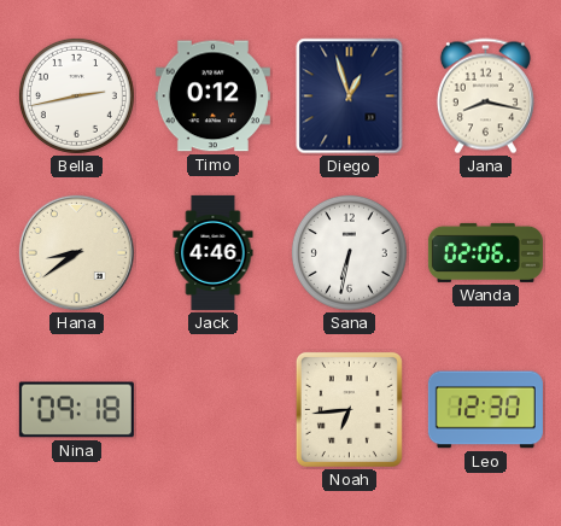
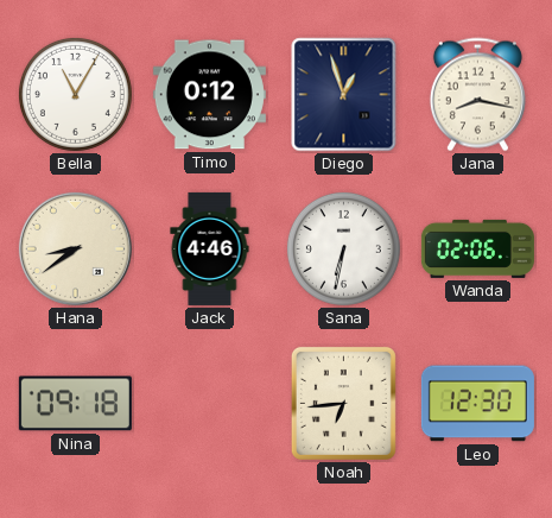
Bella: 2:43 -> 11:05
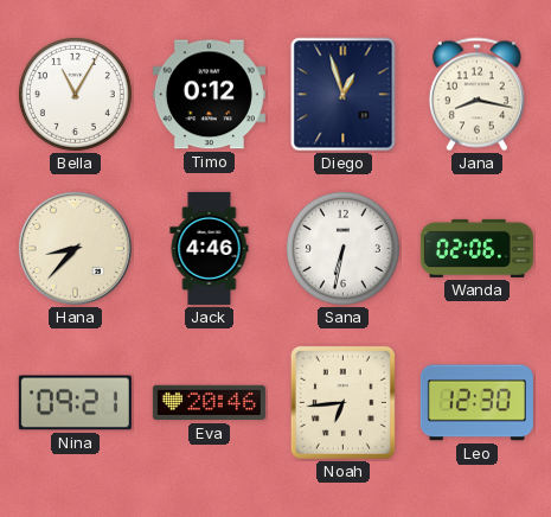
Hana: 8:39 -> 8:37
Nina: 09:18 -> 09:21
Eva: none -> 20:46
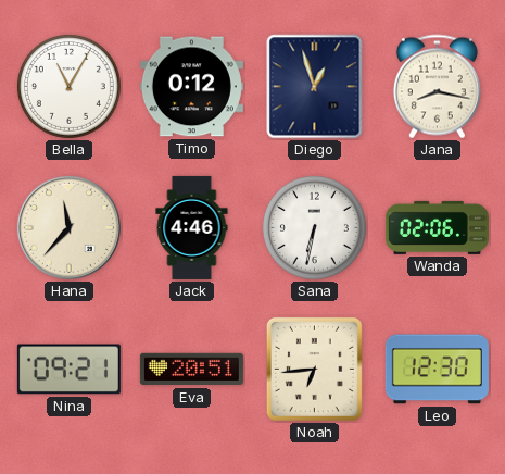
Hana: 8:37 -> 11:37
Eva: 20:46 -> 20:51
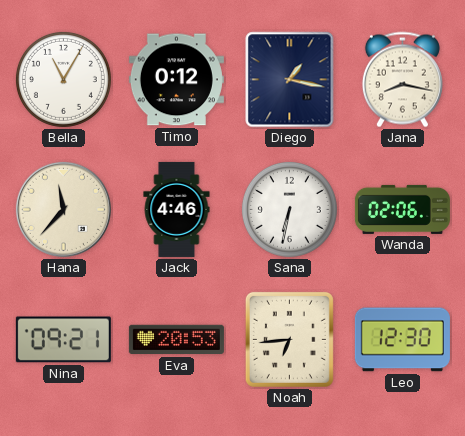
Diego: 12:57 -> 1:17
Eva: 20:51 -> 20:53
